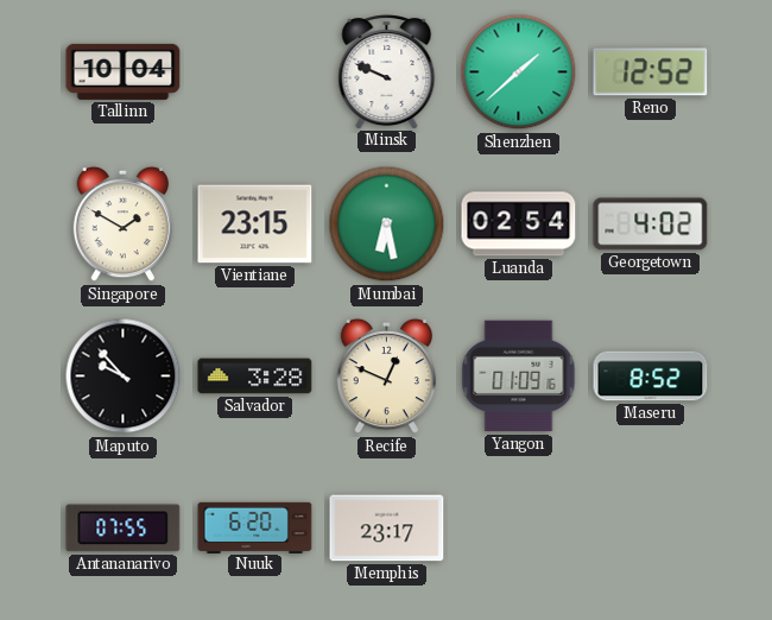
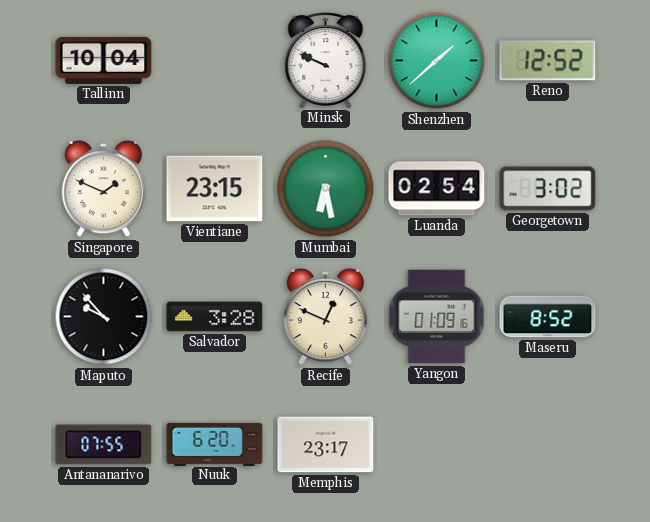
Singapore: 1:50 -> 1:49
Georgetown: 4:02 -> 3:02
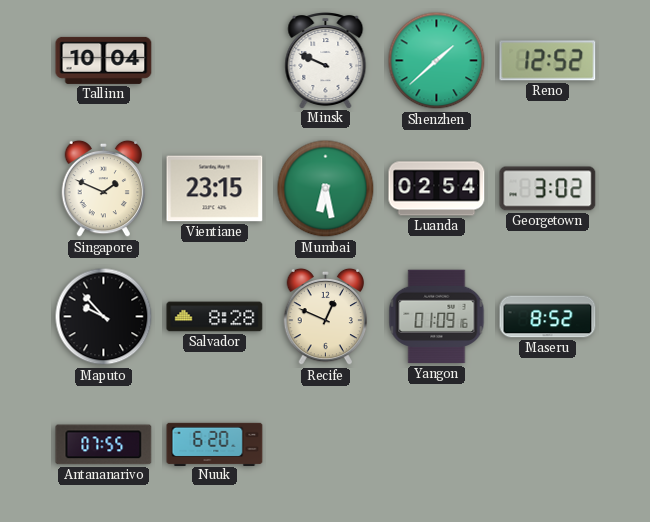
Salvador: 3:28 -> 8:28
Memphis: 23:17 -> none
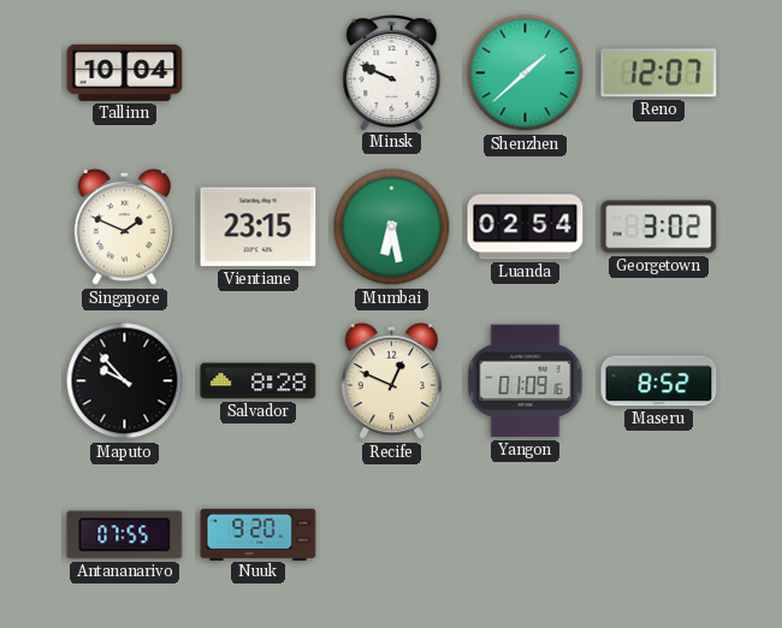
Reno: 12:52 -> 12:07
Nuuk: 6:20 -> 9:20
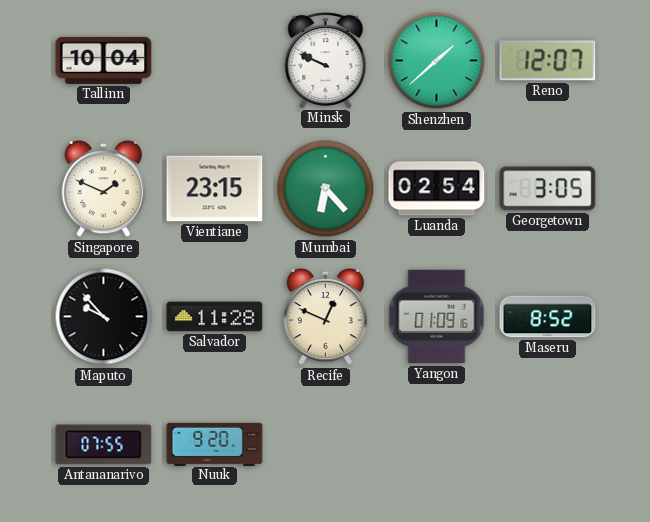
Mumbai: 6:28 -> 6:23
Georgetown: 3:02 -> 3:05
Salvador: 8:28 -> 11:28
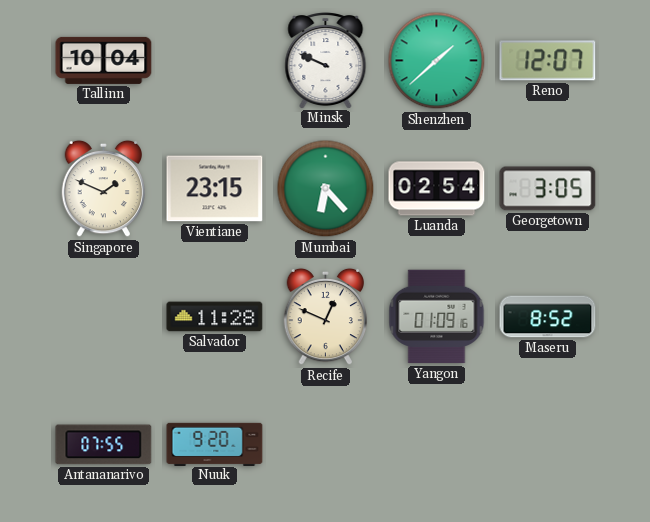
Maputo: 9:53 -> none
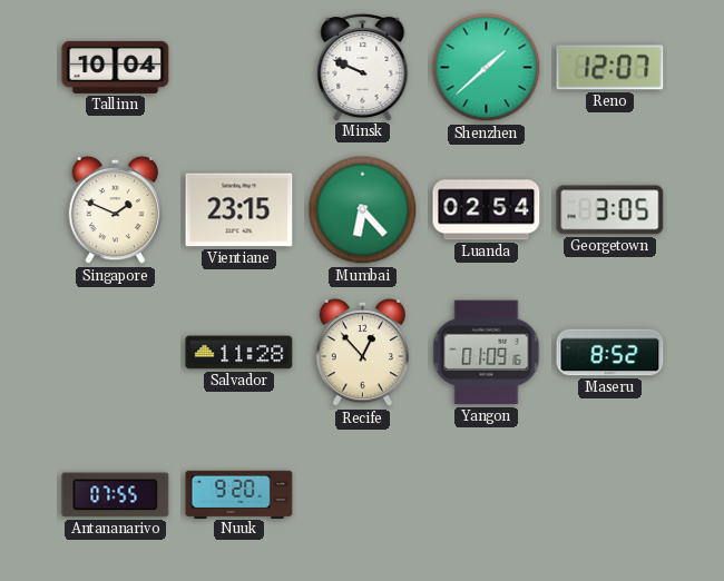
Recife: 12:49 -> 12:53
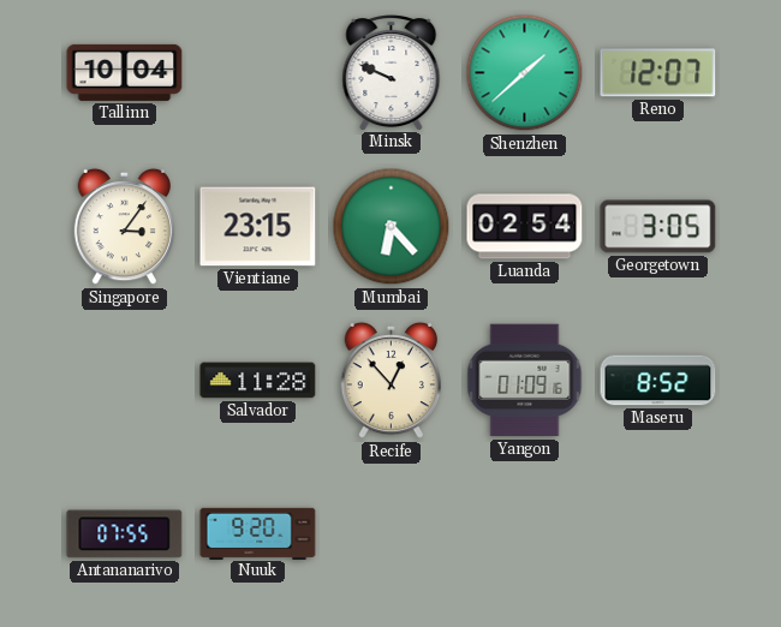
Singapore: 1:49 -> 3:06
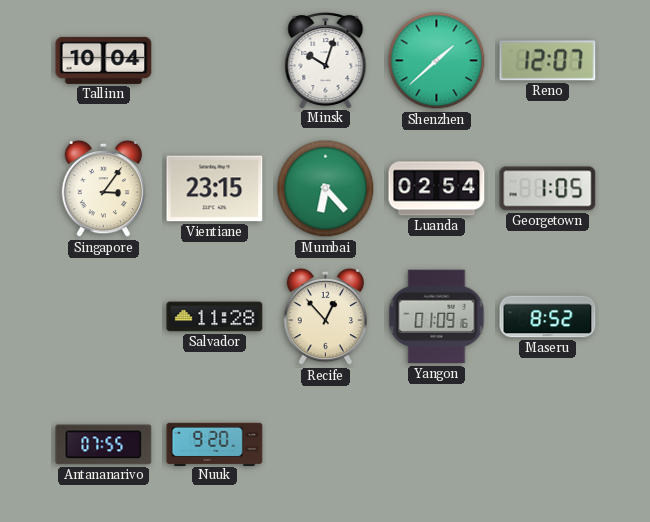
Minsk: 9:49 -> 10:03
Georgetown: 3:05 -> 1:05
